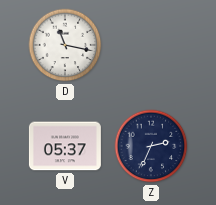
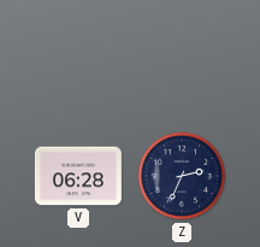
D: 11:17 -> none
V: 05:37 -> 06:28
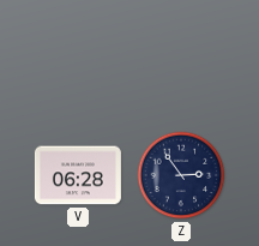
Z: 2:34 -> 2:54
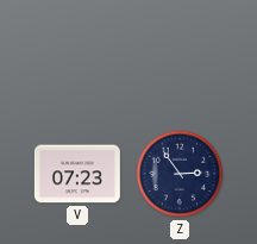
V: 06:28 -> 07:23
